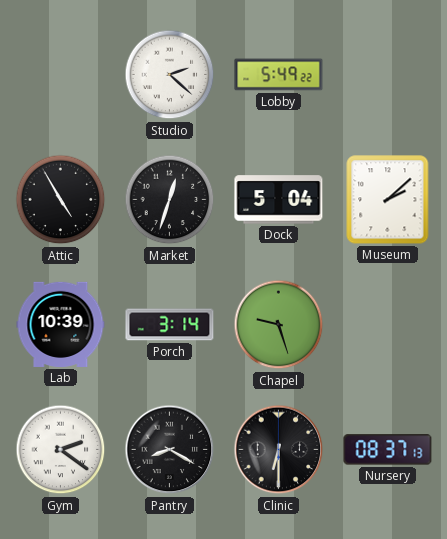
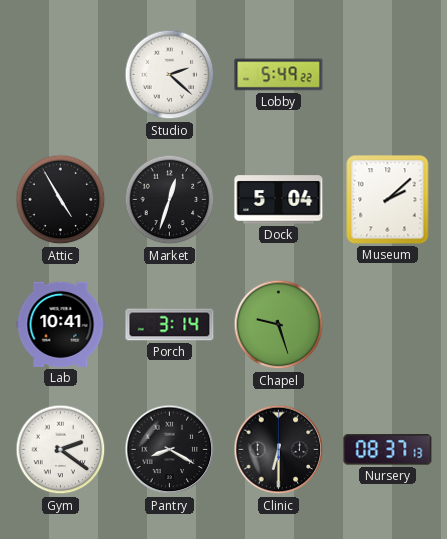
Lab: 10:39 -> 10:41
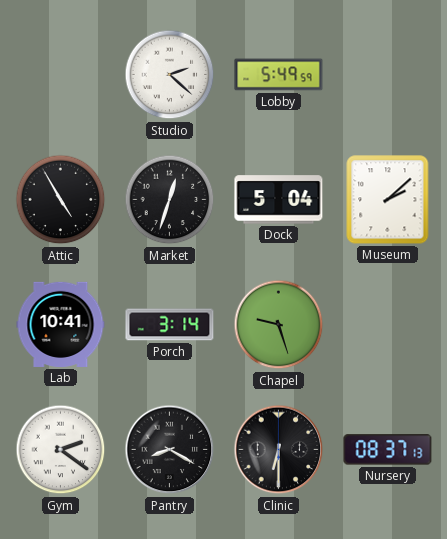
Lobby: 5:49:22 -> 5:49:59
